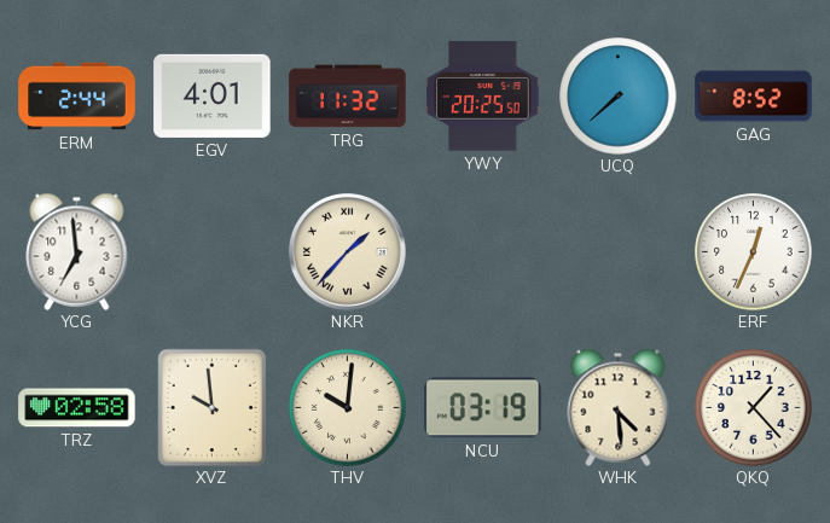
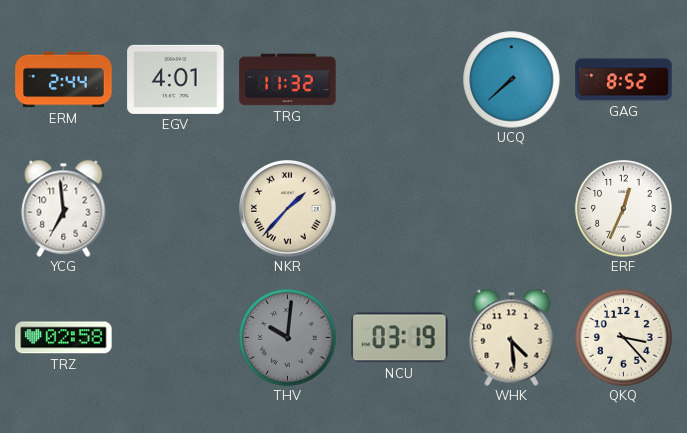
YWY: 20:25 -> none
XVZ: 9:59 -> none
THV dial: cream -> grey
QKQ: 1:23 -> 3:23
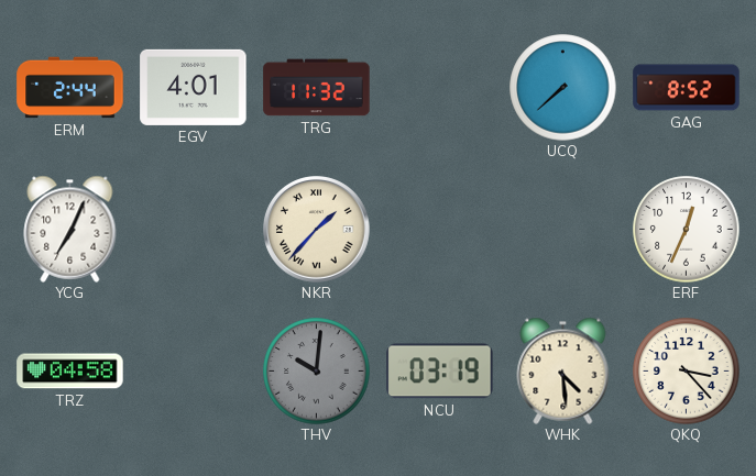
YCG: 6:59 -> 7:04
TRZ: 02:58 -> 04:58
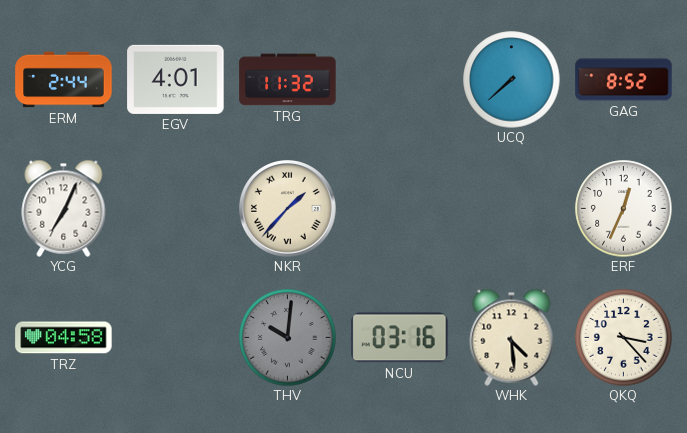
NCU: 03:19 -> 03:16
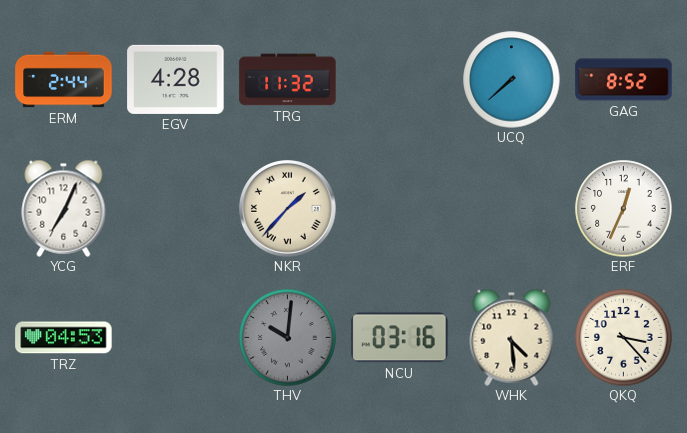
EGV: 4:01 -> 4:28
TRZ: 04:58 -> 04:53
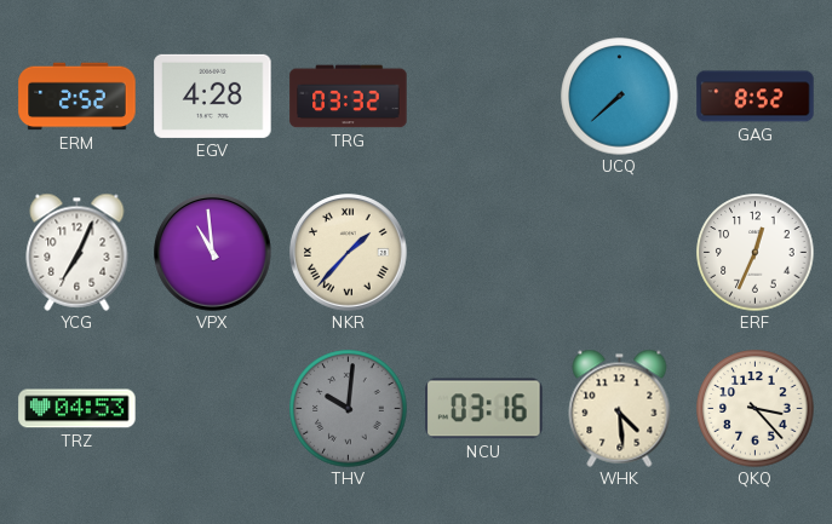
ERM: 2:44 -> 2:52
TRG: 11:32 -> 03:32
VPX: none -> 10:59
